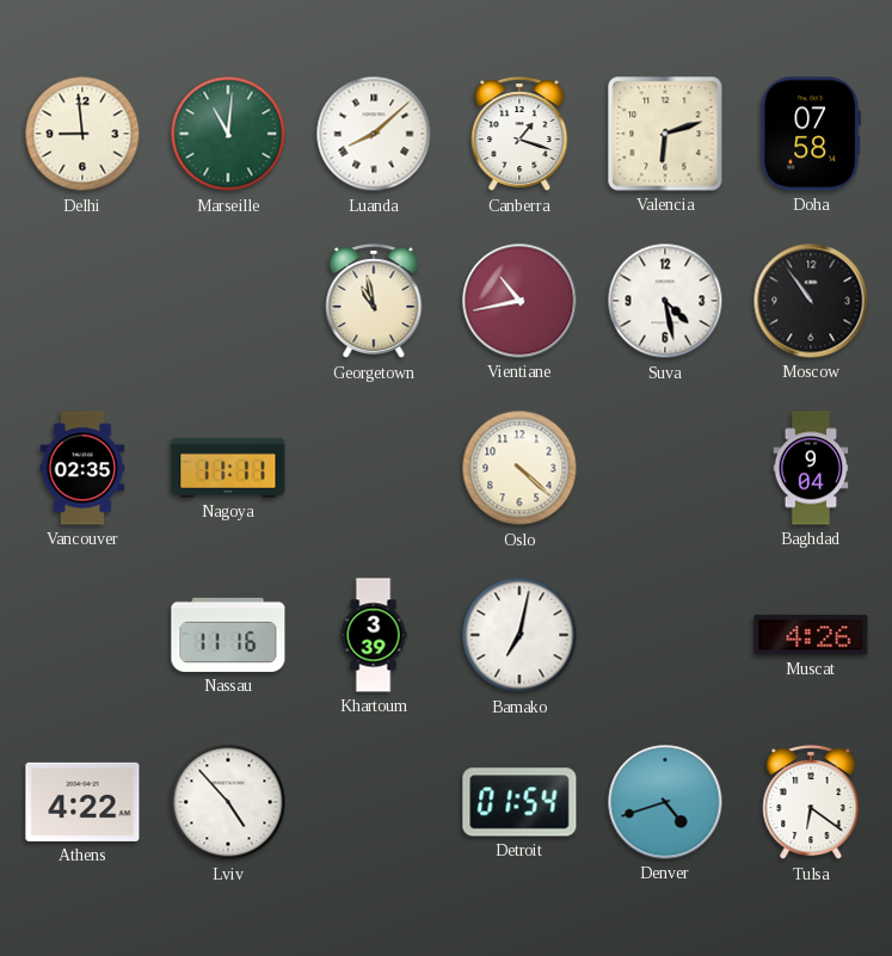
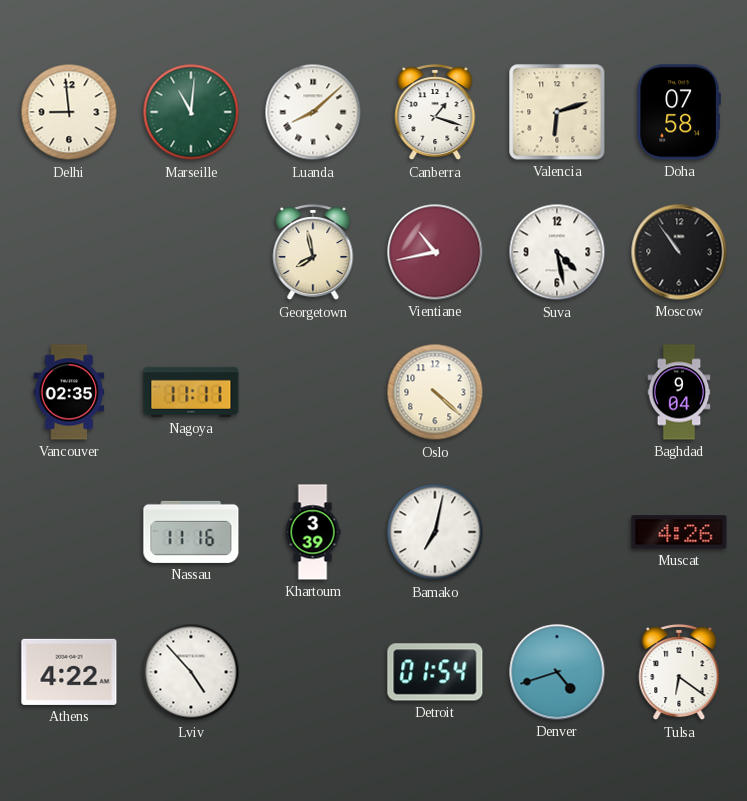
Georgetown: 10:58 -> 7:58
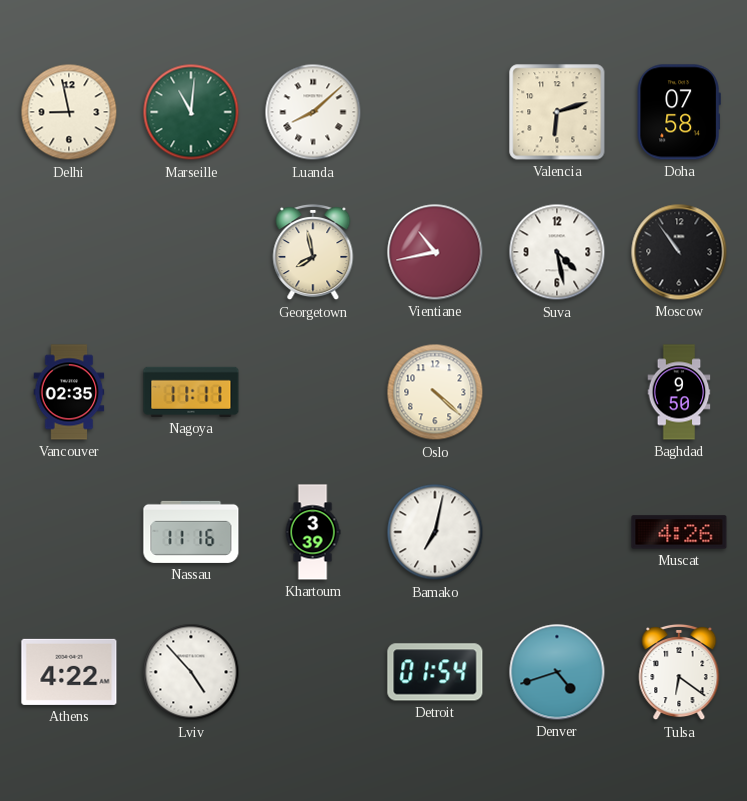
Delhi: 8:59 -> 8:58
Canberra: 1:18 -> none
Baghdad: 9:04 -> 9:50
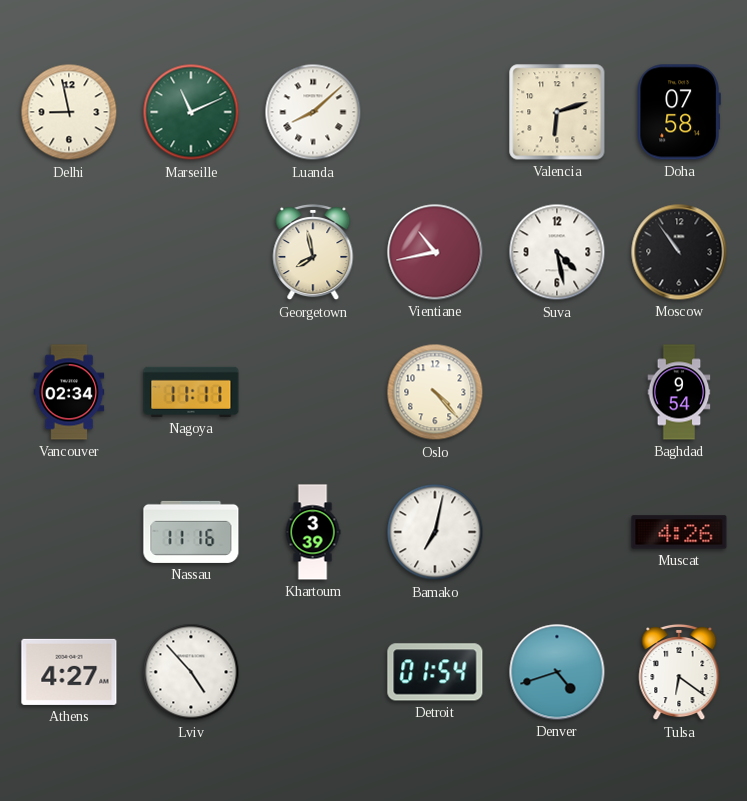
Marseille: 11:01 -> 11:11
Vancouver: 02:35 -> 02:34
Oslo: 4:22 -> 4:23
Baghdad: 9:50 -> 9:54
Athens: 4:22 -> 4:27
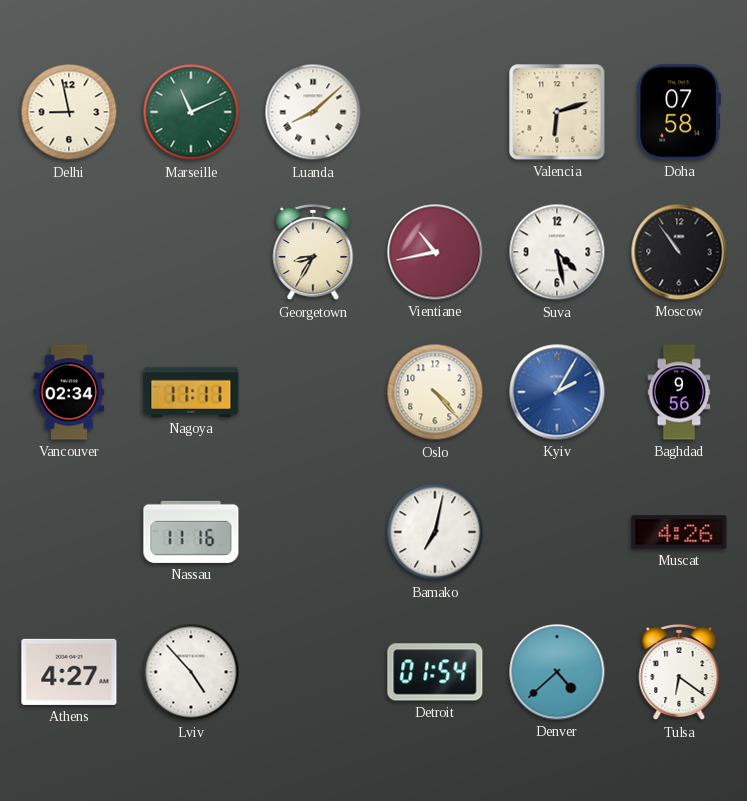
Georgetown: 7:58 -> 8:35
Kyiv: none -> 2:05
Baghdad: 9:54 -> 9:56
Khartoum: 3:39 -> none
Denver: 4:42 -> 4:38
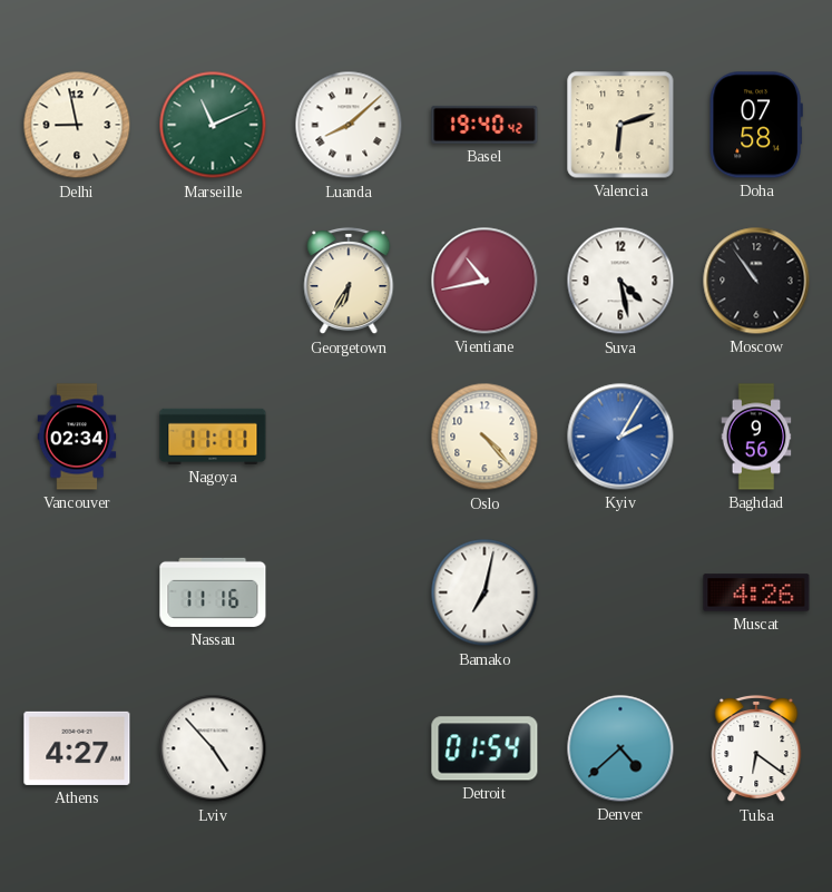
Basel: none -> 19:40
Georgetown: 8:35 -> 6:35
